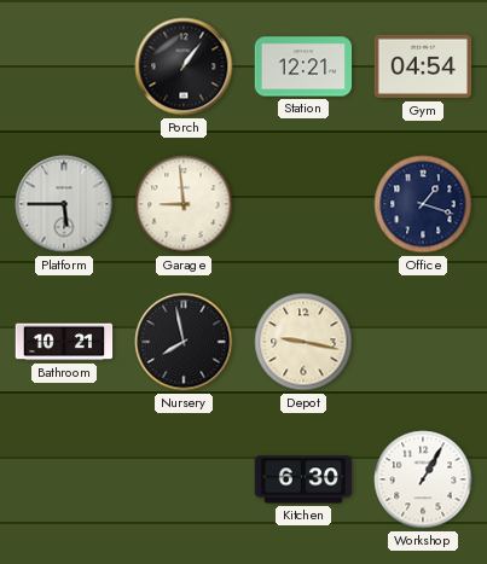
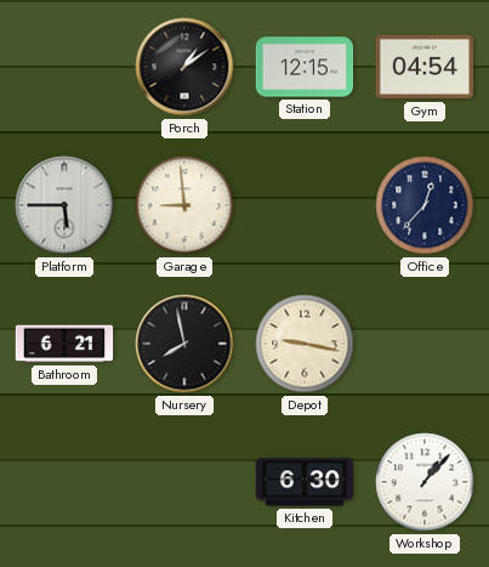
Porch: 1:06 -> 1:09
Station: 12:21 -> 12:15
Office: 1:18 -> 12:37
Bathroom: 10:21 -> 6:21
Workshop: 1:05 -> 1:07
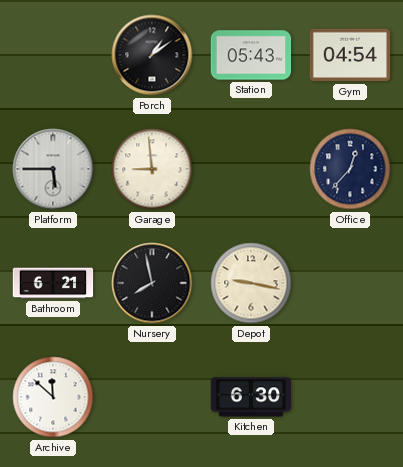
Station: 12:15 -> 05:43
Archive: none -> 11:52
Workshop: 1:07 -> none
